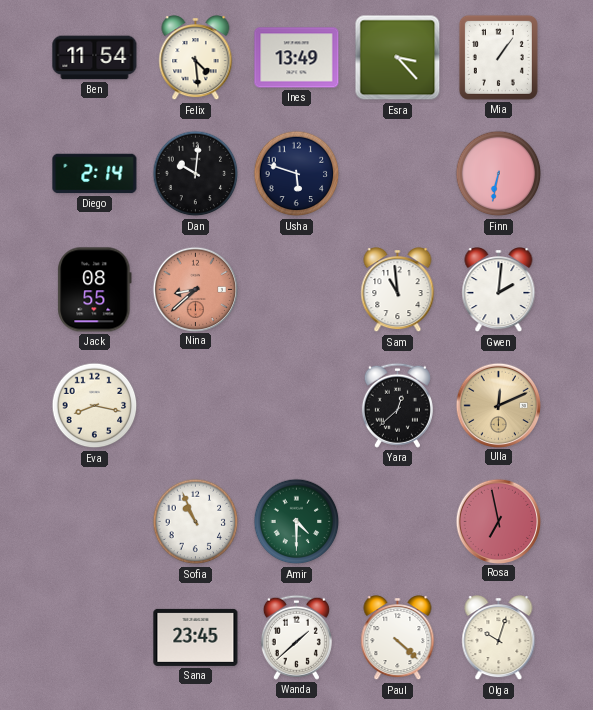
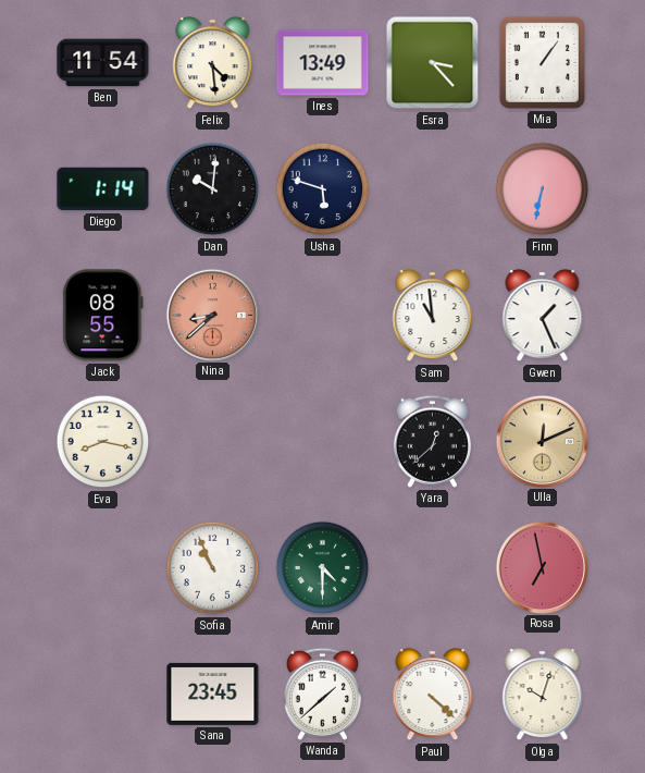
Diego: 2:14 -> 1:14
Gwen: 2:01 -> 1:26
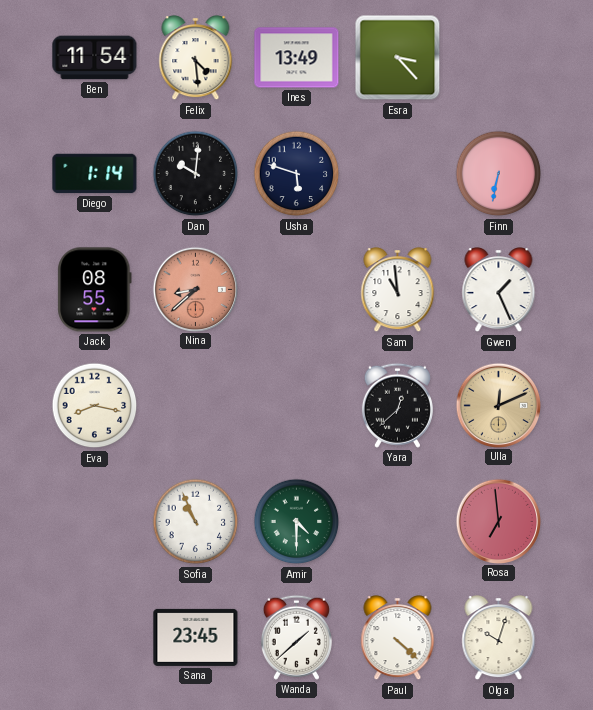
Mia: 1:06 -> none
Rosa: 6:58 -> 6:59
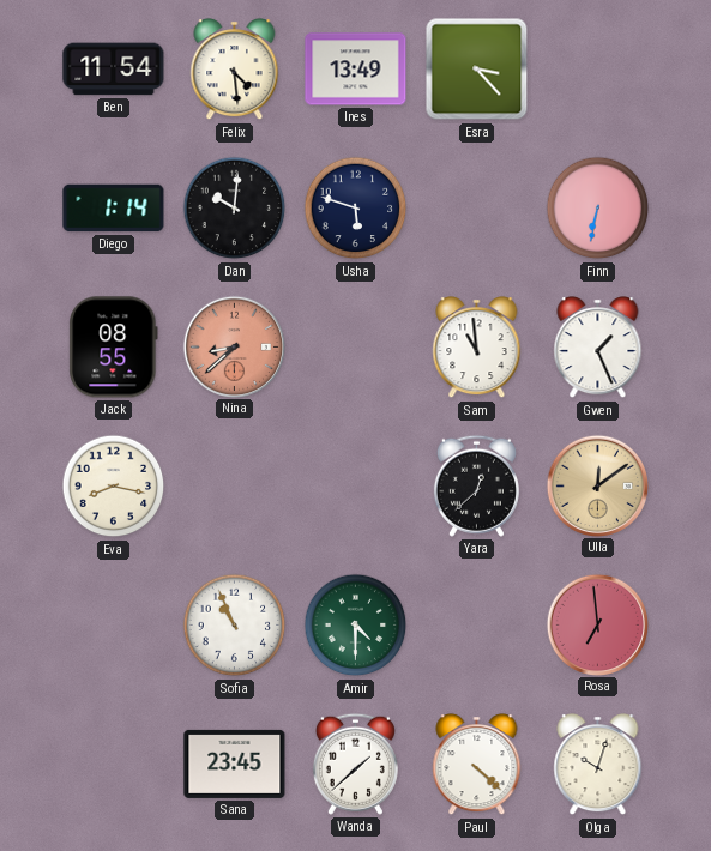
Ulla: 12:11 -> 12:09
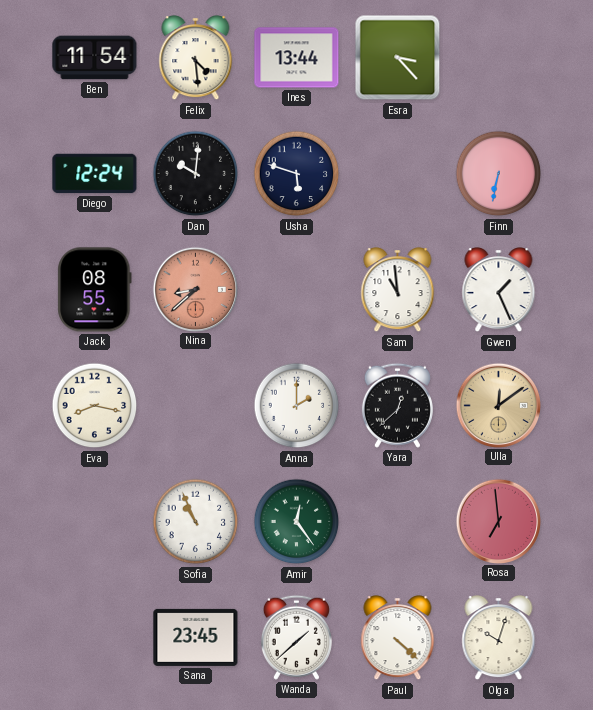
Ines: 13:49 -> 13:44
Diego: 1:14 -> 12:24
Anna: none -> 2:00
Amir: 4:30 -> 12:24
